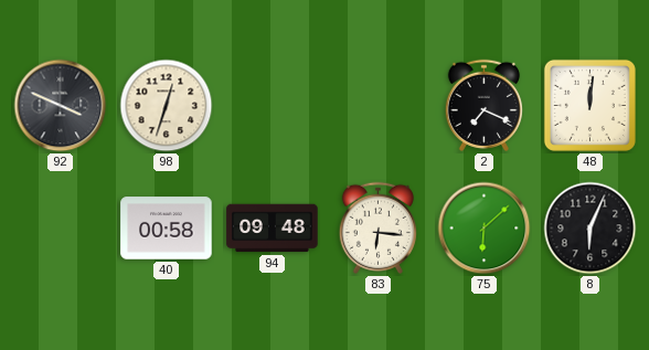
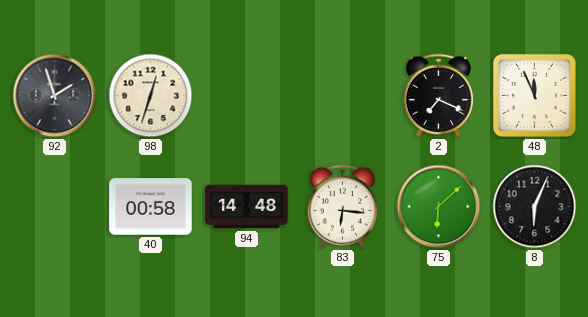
92: 3:49 -> 1:57
48: 12:01 -> 11:56
94: 09:48 -> 14:48
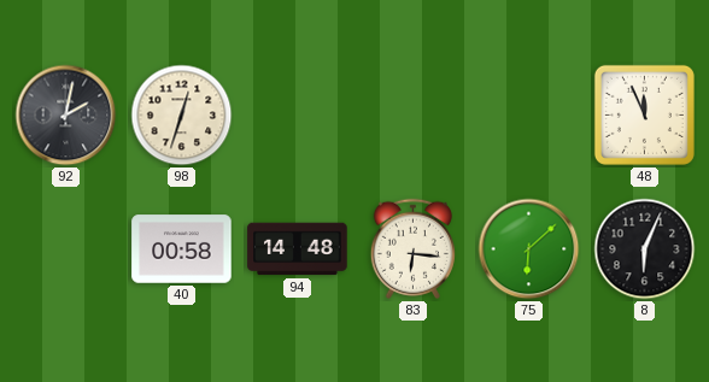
92: 1:57 -> 2:02
2: 7:19 -> none
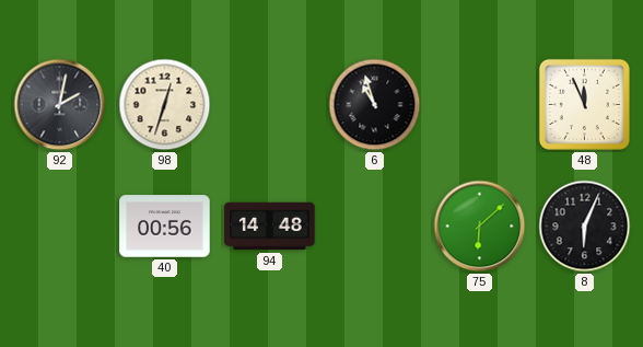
6: none -> 10:57
40: 00:58 -> 00:56
83: 6:16 -> none
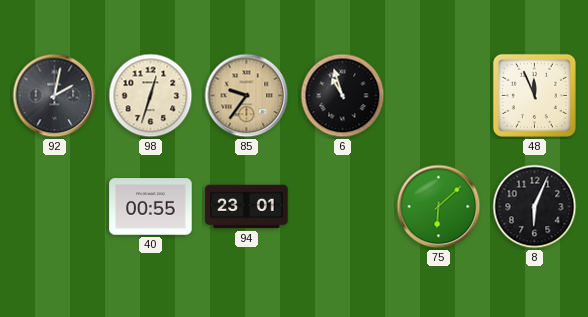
85: none -> 9:36
40: 00:56 -> 00:55
94: 14:48 -> 23:01
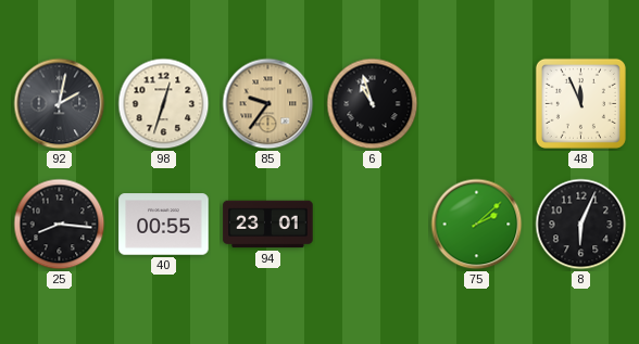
25: none -> 8:16
75: 6:08 -> 2:08
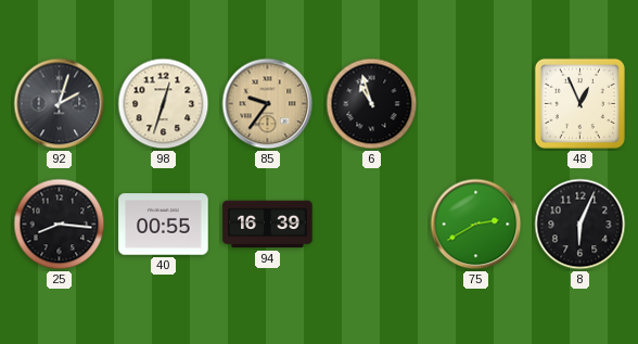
92: 2:02 -> 2:03
48: 11:56 -> 12:56
94: 23:01 -> 16:39
75: 2:08 -> 2:40
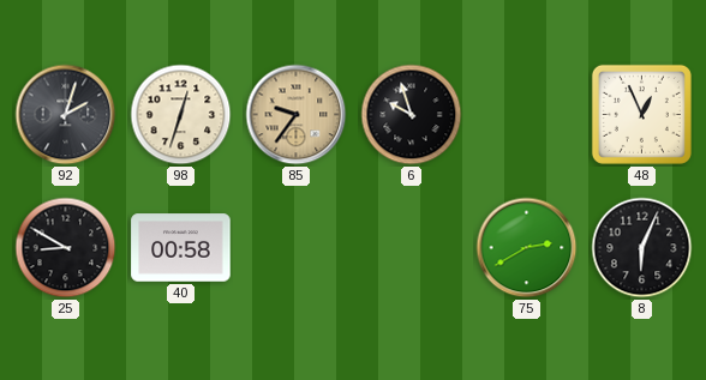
6: 10:57 -> 9:57
25: 8:16 -> 8:50
40: 00:55 -> 00:58
94: 16:39 -> none
